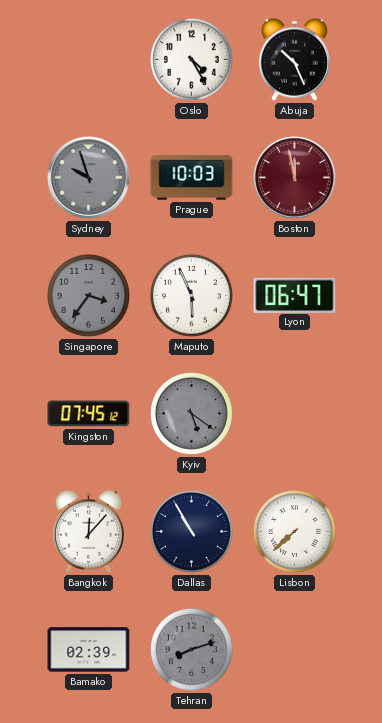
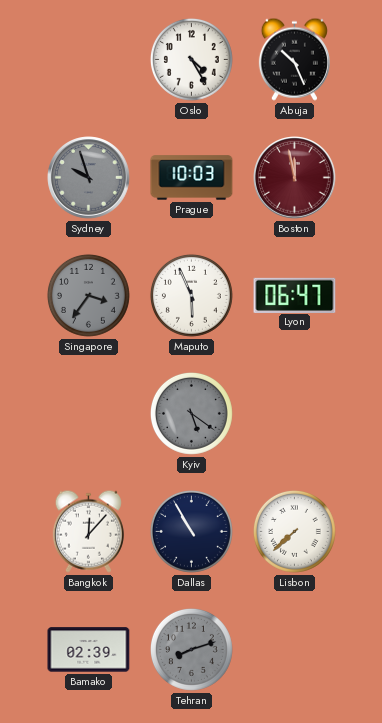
Kingston: 07:45 -> none
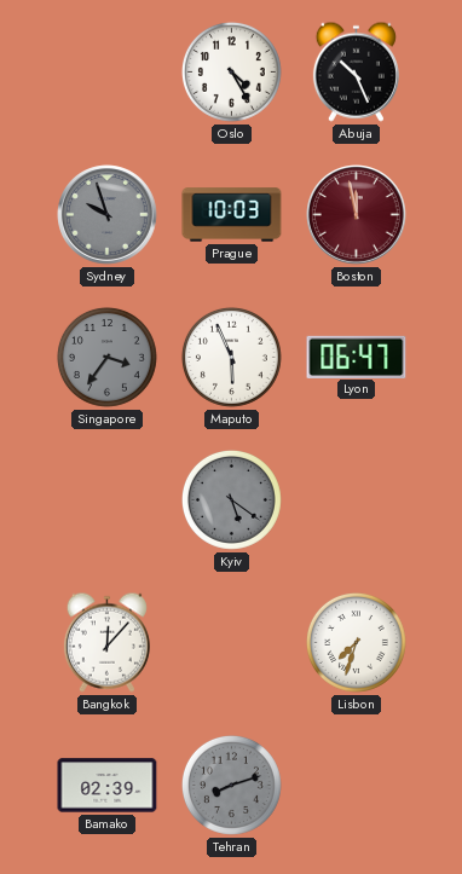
Dallas: 10:55 -> none
Lisbon: 7:38 -> 7:33
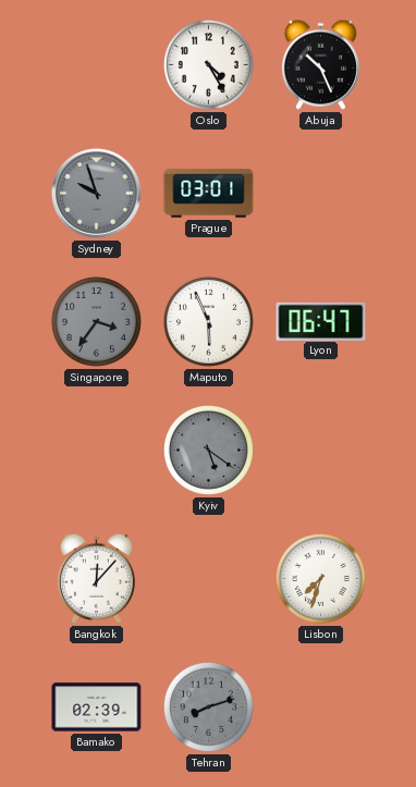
Prague: 10:03 -> 03:01
Boston: 11:58 -> none
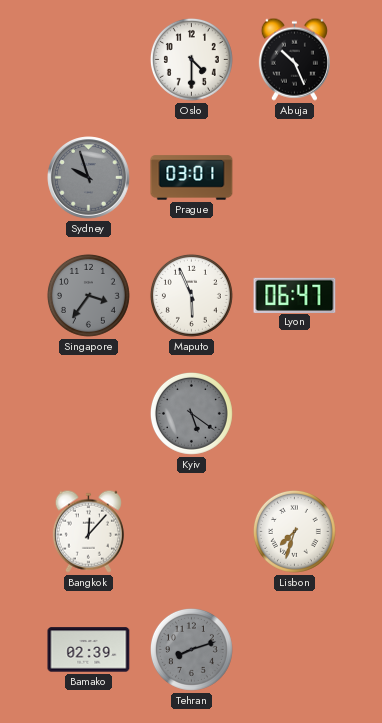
Oslo: 4:25 -> 4:30
